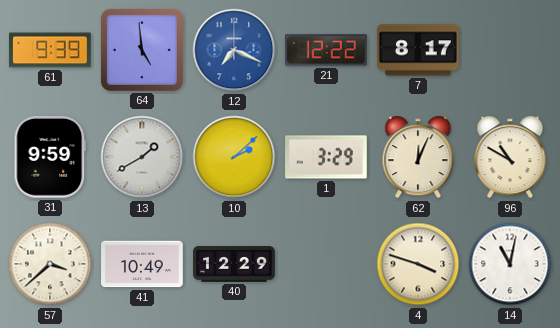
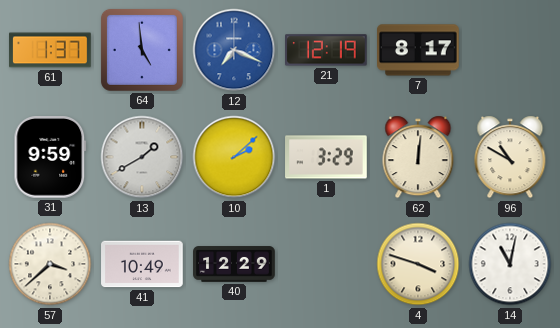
61: 9:39 -> 1:37
21: 12:22 -> 12:19
62: 12:04 -> 12:01
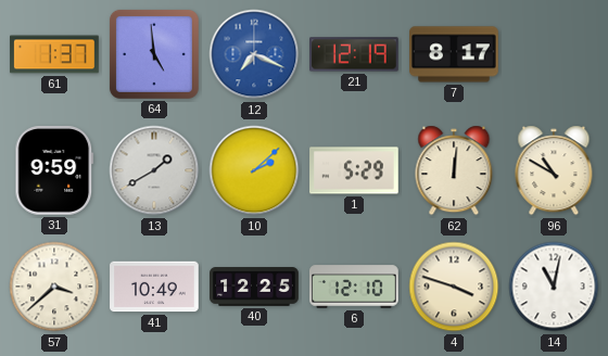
1: 3:29 -> 5:29
40: 12:29 -> 12:25
6: none -> 12:10
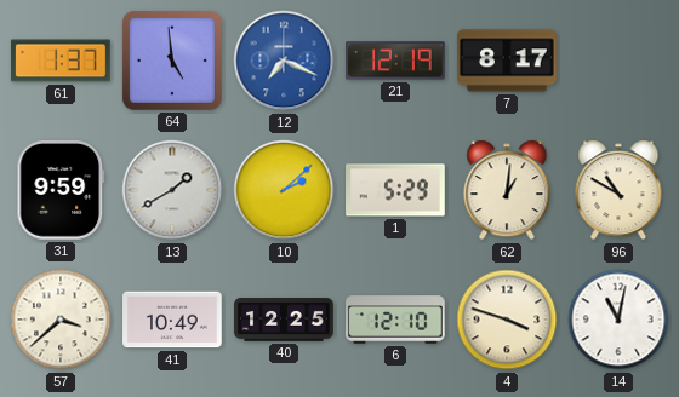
62: 12:01 -> 1:01
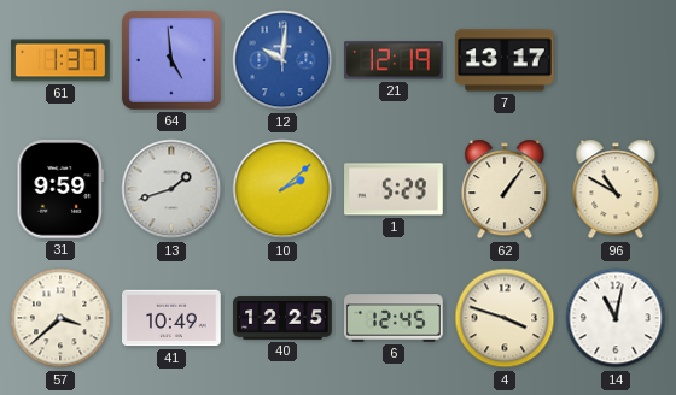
12: 7:19 -> 10:01
7: 8:17 -> 13:17
13: 1:40 -> 1:42
62: 1:01 -> 1:06
6: 12:10 -> 12:45
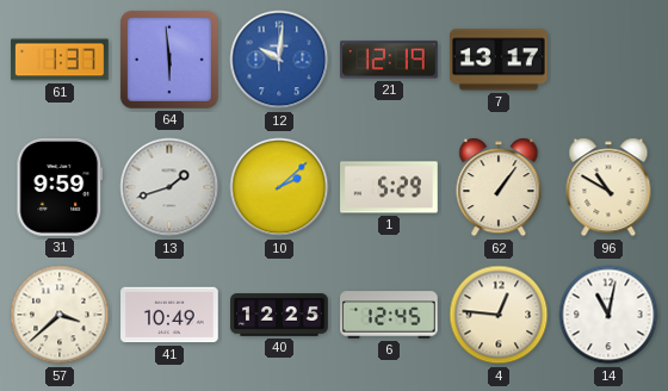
64: 4:59 -> 5:59
4: 3:48 -> 12:46
